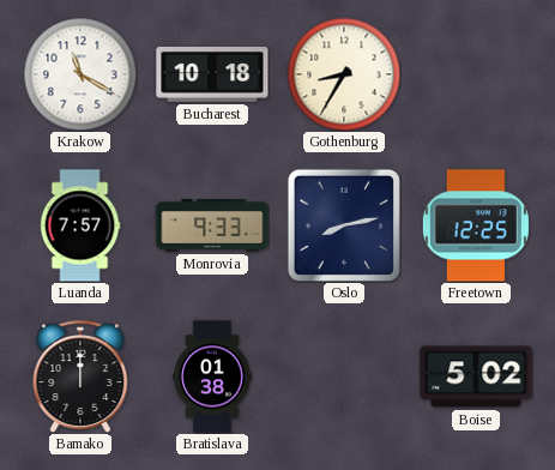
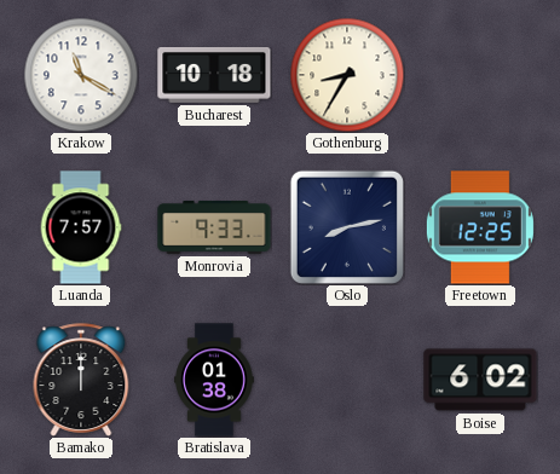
Boise: 5:02 -> 6:02
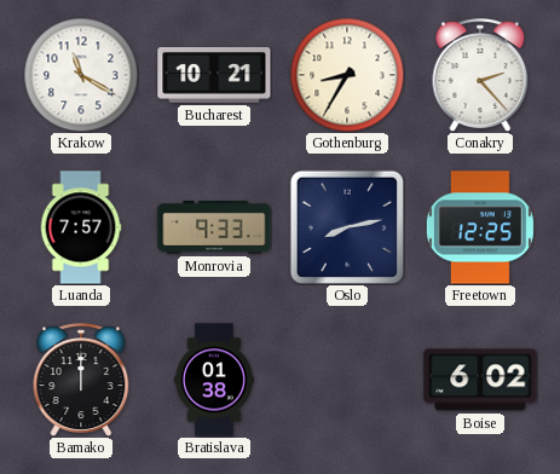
Bucharest: 10:18 -> 10:21
Conakry: none -> 2:23
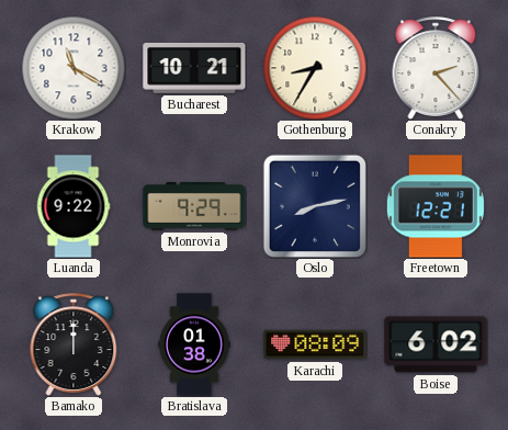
Luanda: 7:57 -> 9:22
Monrovia: 9:33 -> 9:29
Freetown: 12:25 -> 12:21
Karachi: none -> 08:09
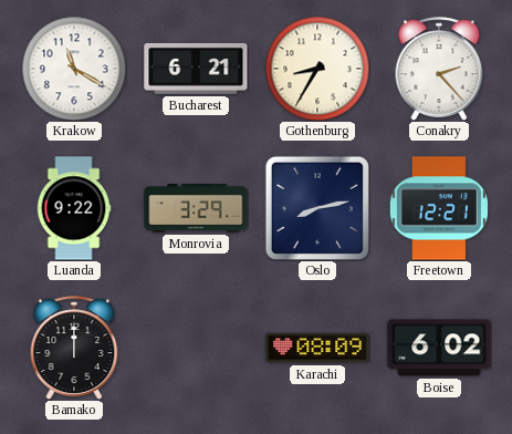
Bucharest: 10:21 -> 6:21
Monrovia: 9:29 -> 3:29
Bratislava: 01:38 -> none
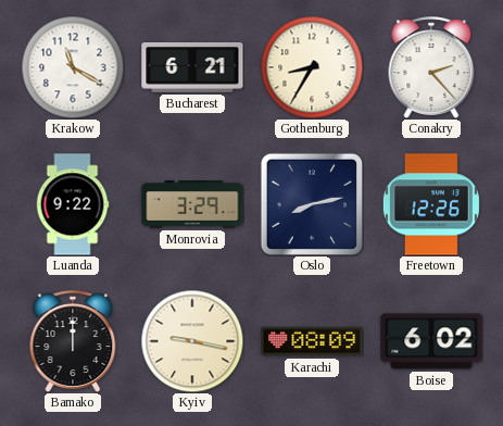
Freetown: 12:21 -> 12:26
Kyiv: none -> 9:17
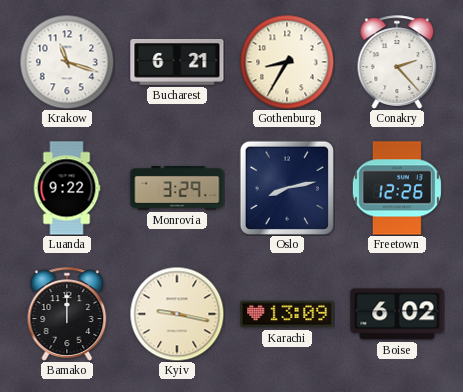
Krakow: 11:20 -> 11:18
Karachi: 08:09 -> 13:09
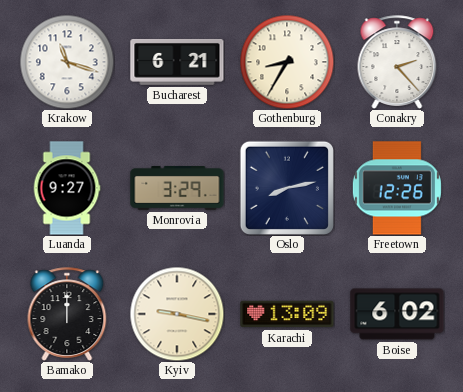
Luanda: 9:22 -> 9:27
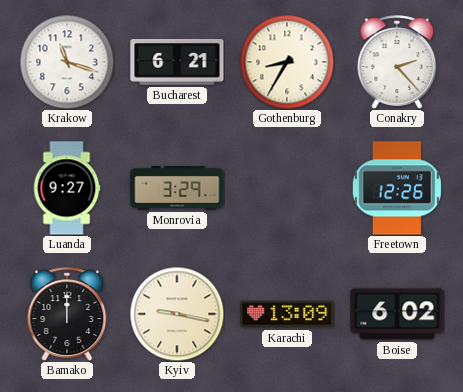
Oslo: 8:13 -> none
